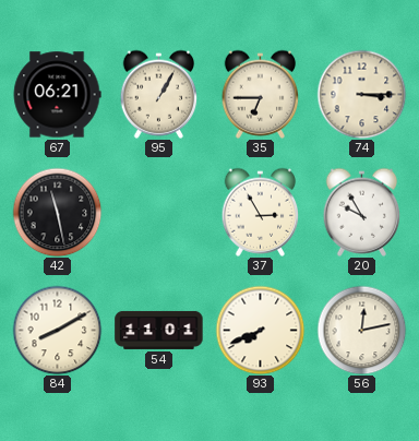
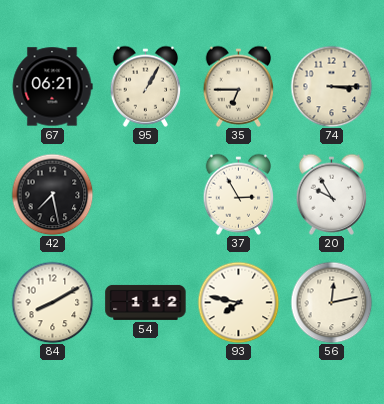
42: 11:28 -> 7:28
54: 11:01 -> 1:12
93: 7:41 -> 7:47
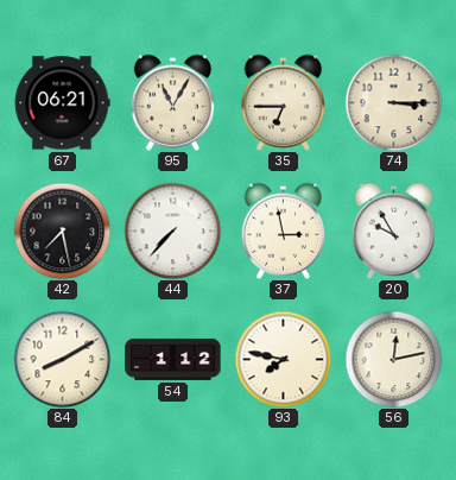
95: 1:05 -> 11:05
44: none -> 7:37
37: 2:55 -> 2:58
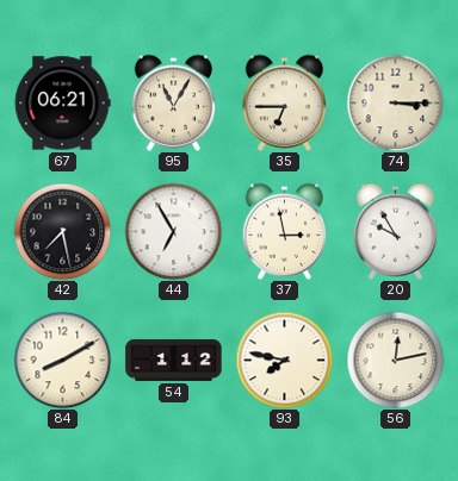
44: 7:37 -> 6:55
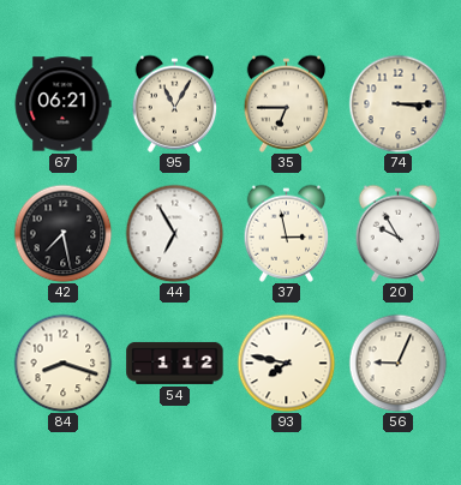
84: 8:10 -> 8:18
56: 12:13 -> 9:04
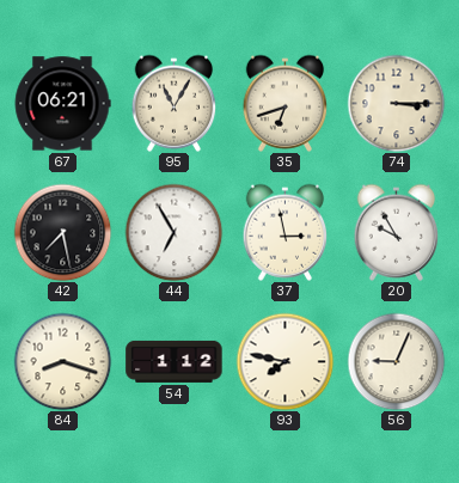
35: 6:45 -> 6:42
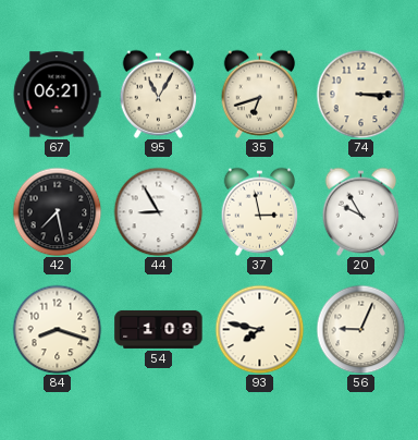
44: 6:55 -> 8:55
54: 1:12 -> 1:09
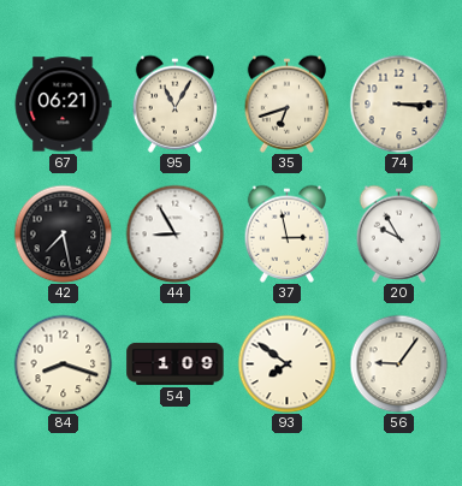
93: 7:47 -> 7:51
56: 9:04 -> 9:06
